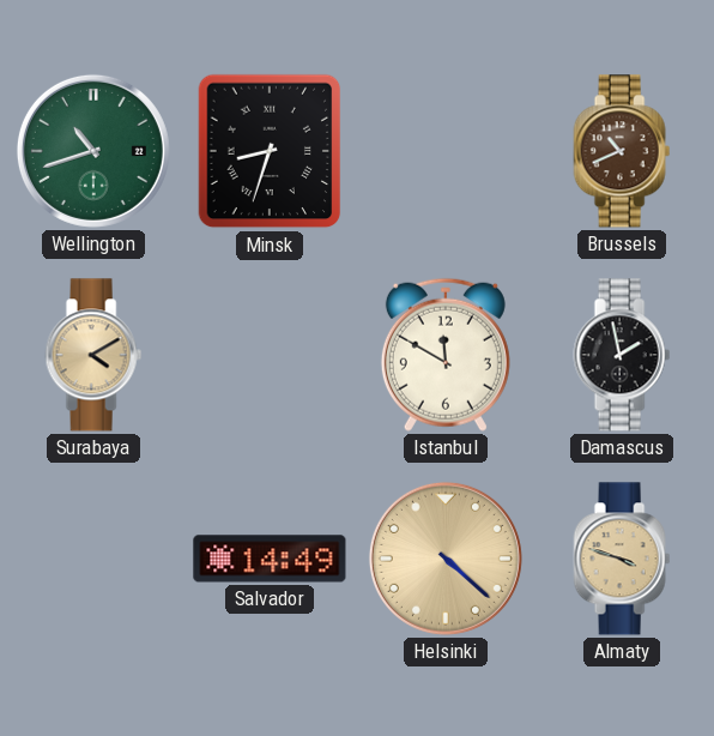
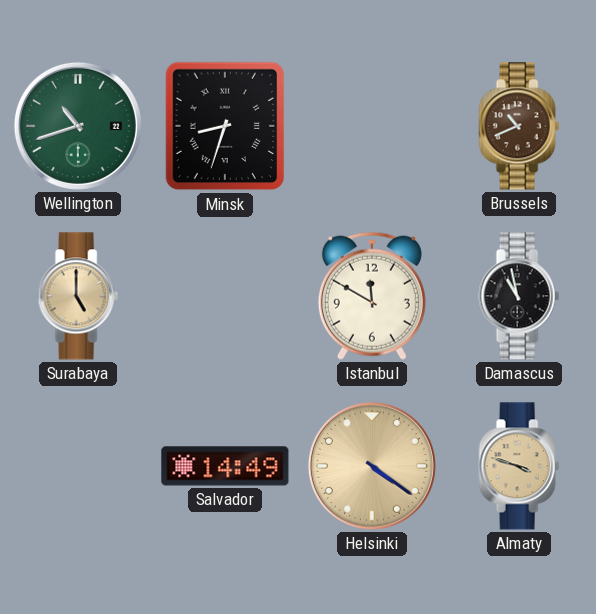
Surabaya: 4:10 -> 5:00
Damascus: 1:58 -> 10:58
Helsinki: 4:22 -> 4:21
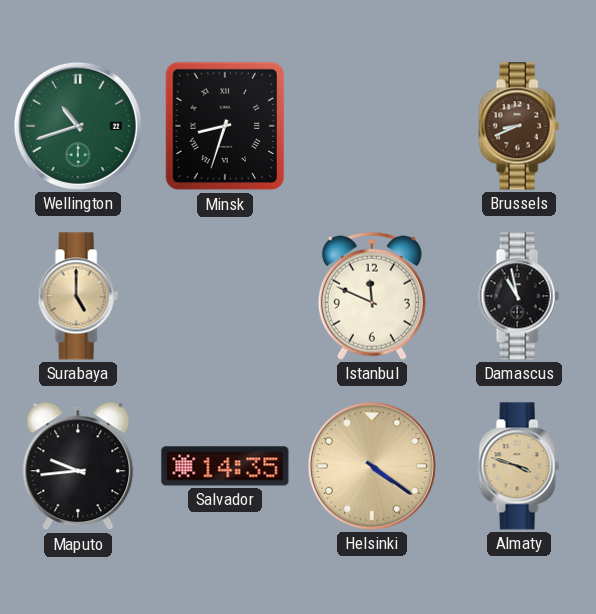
Brussels: 10:41 -> 8:41
Istanbul: 11:50 -> 11:49
Maputo: none -> 9:44
Salvador: 14:49 -> 14:35
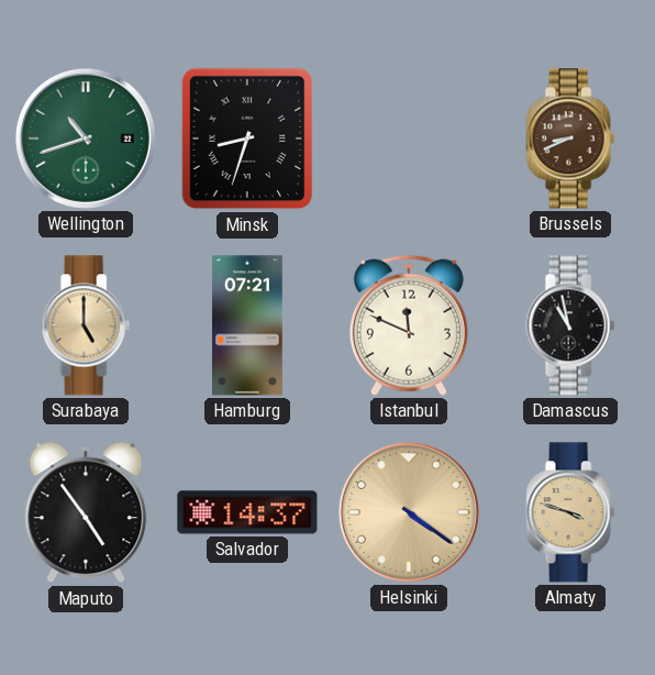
Hamburg: none -> 07:21
Maputo: 9:44 -> 4:54
Salvador: 14:35 -> 14:37
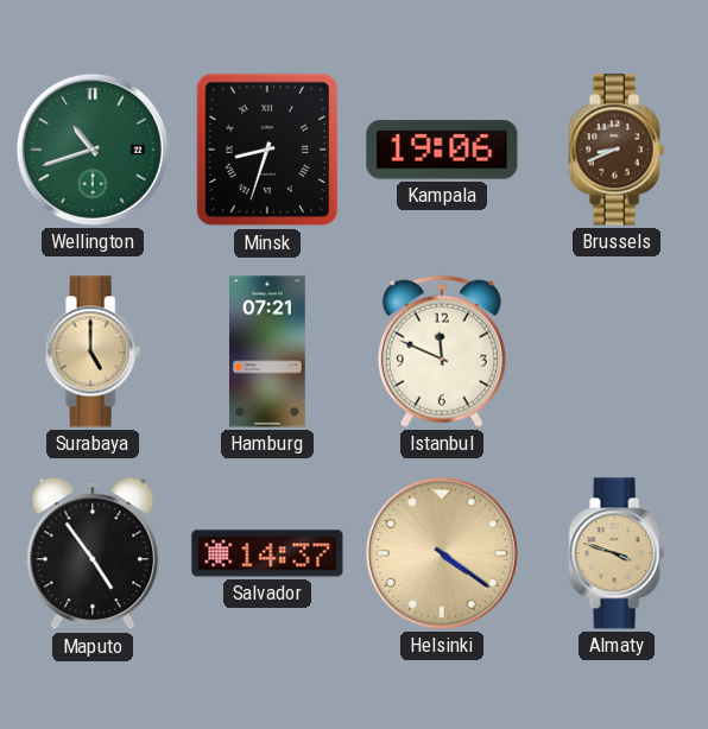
Kampala: none -> 19:06
Damascus: 10:58 -> none
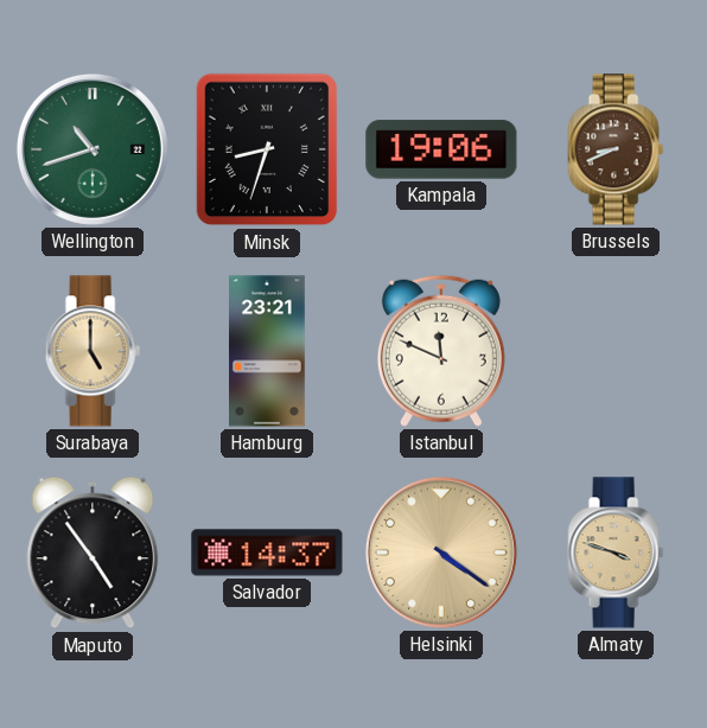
Hamburg: 07:21 -> 23:21
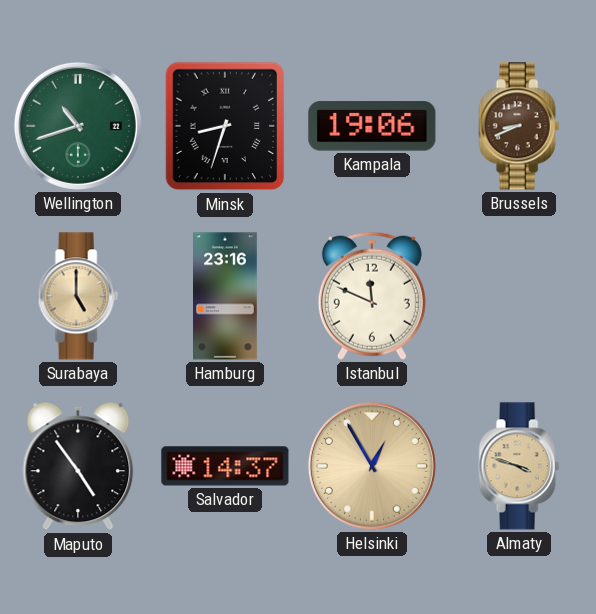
Hamburg: 23:21 -> 23:16
Helsinki: 4:21 -> 12:55
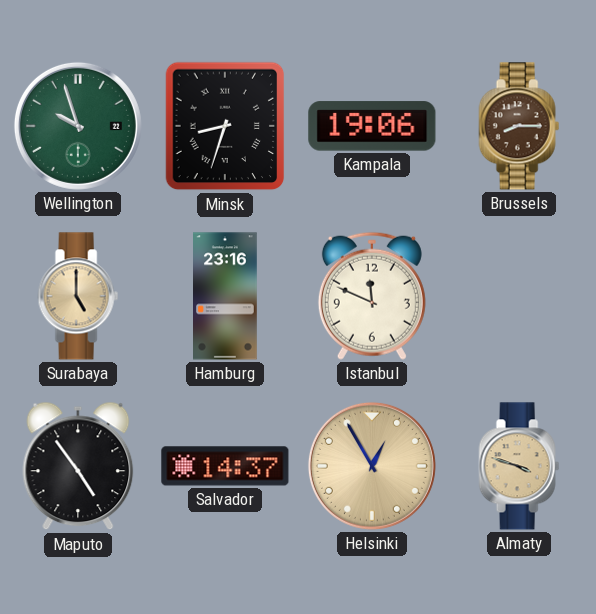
Wellington: 10:42 -> 9:57
Brussels: 8:41 -> 8:15
